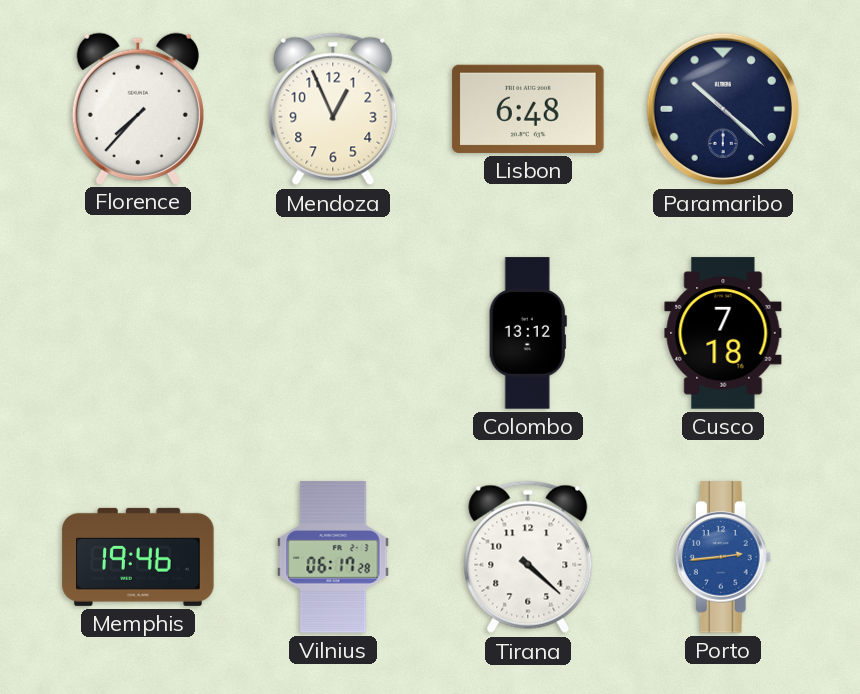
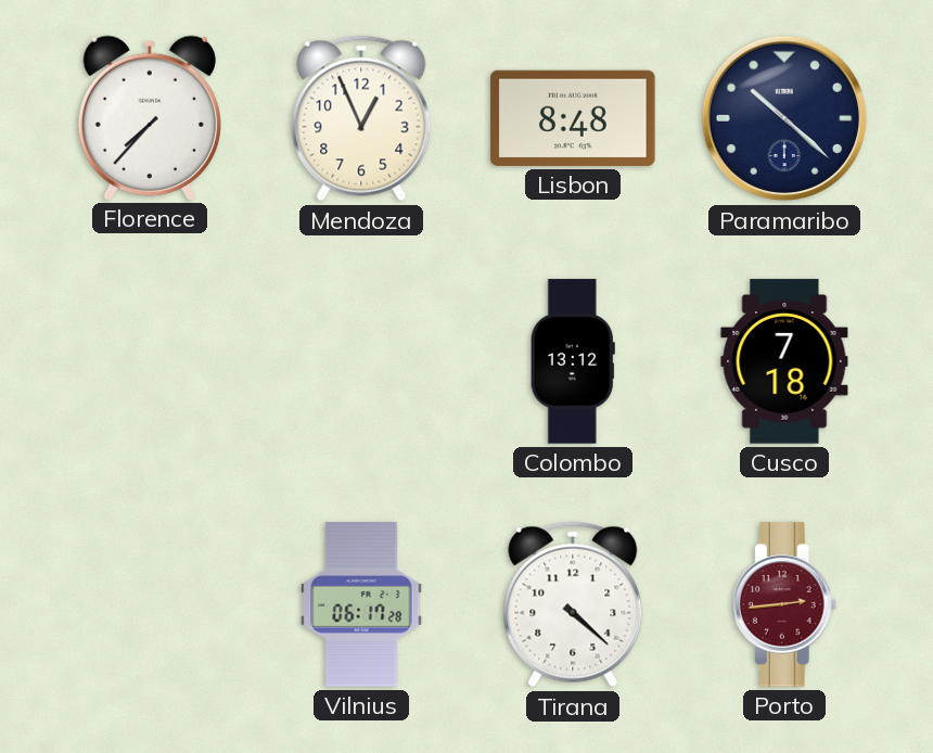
Lisbon: 6:48 -> 8:48
Memphis: 19:46 -> none
Porto dial: blue -> burgundy
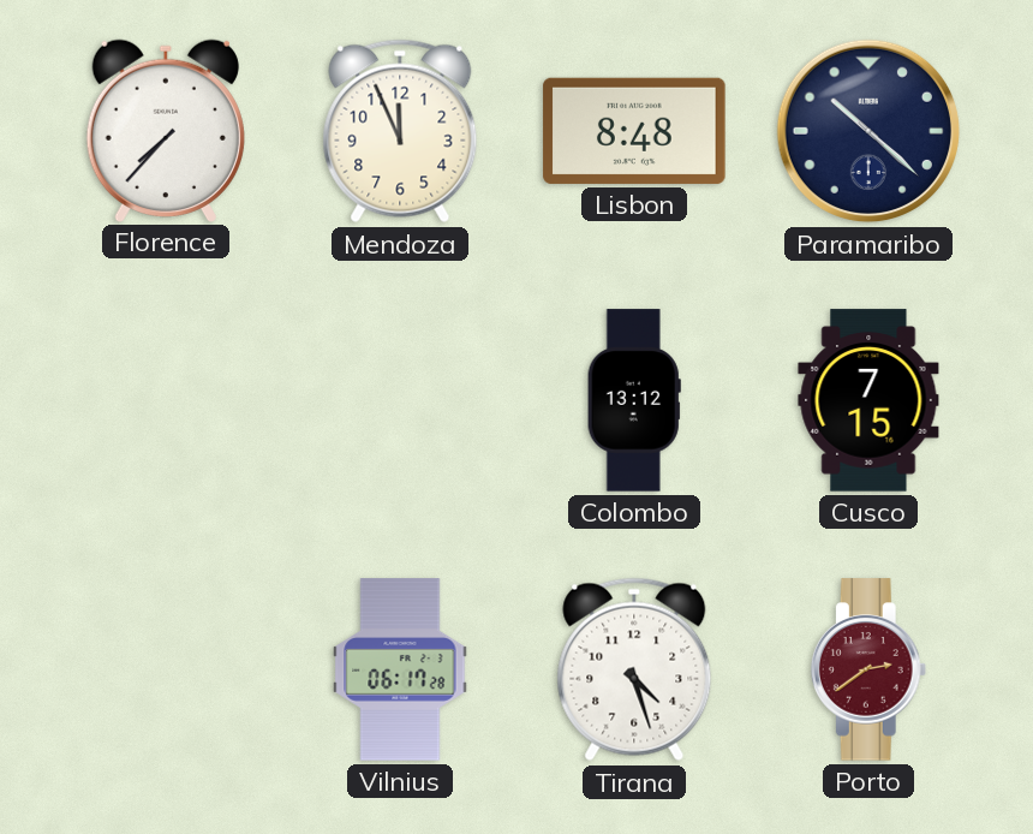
Mendoza: 12:56 -> 11:56
Cusco: 7:18 -> 7:15
Tirana: 4:22 -> 4:27
Porto: 2:44 -> 2:39
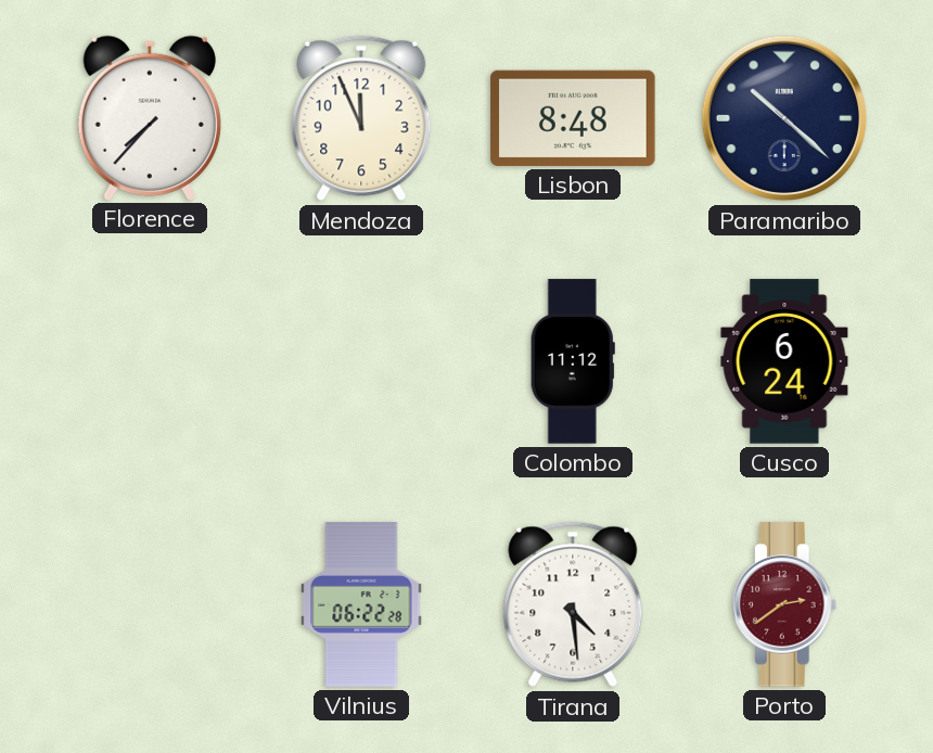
Colombo: 13:12 -> 11:12
Cusco: 7:15 -> 6:24
Vilnius: 06:17 -> 06:22
Tirana: 4:27 -> 4:29
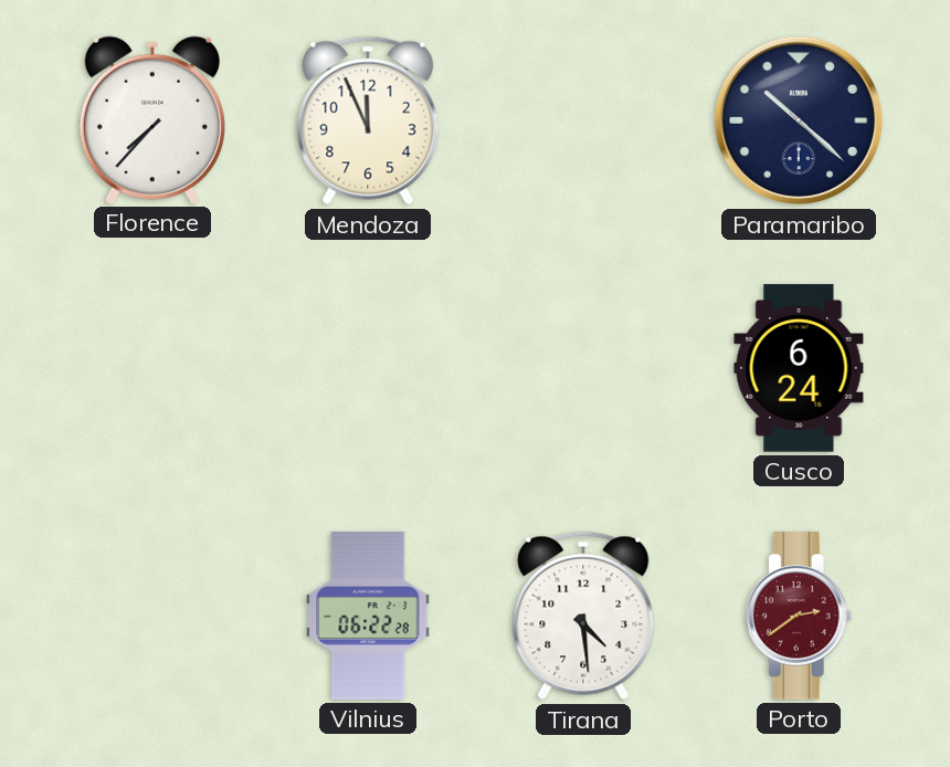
Lisbon: 8:48 -> none
Colombo: 11:12 -> none
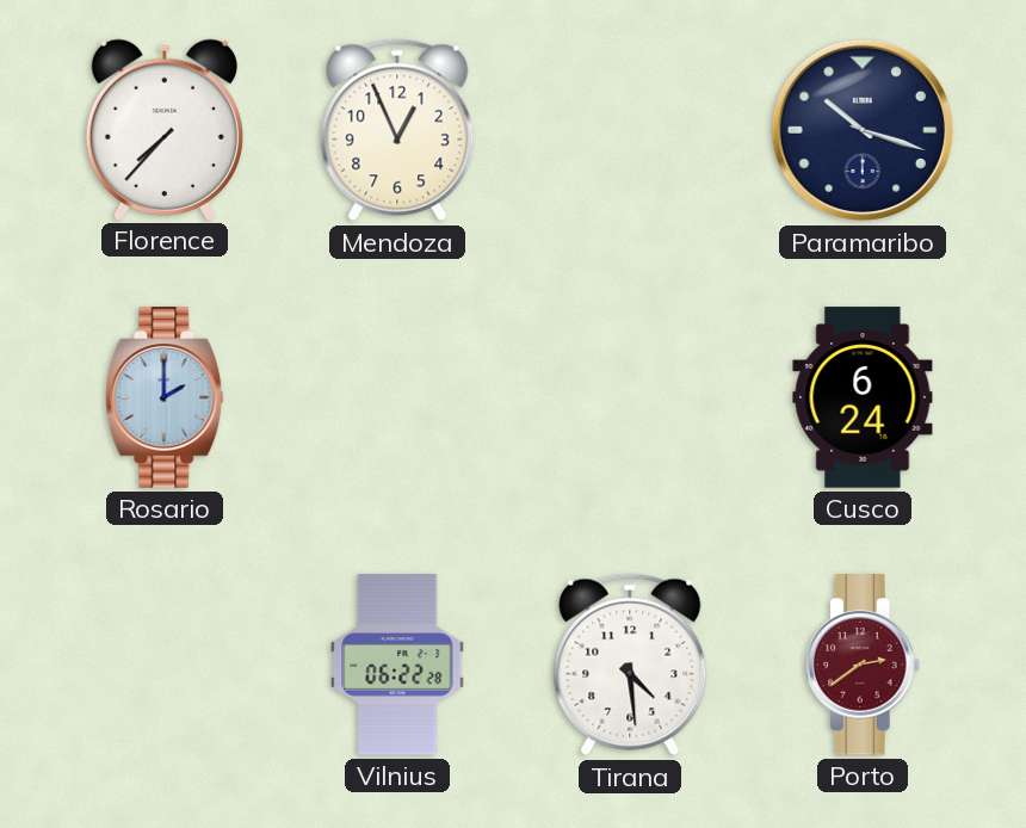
Mendoza: 11:56 -> 12:56
Paramaribo: 10:22 -> 10:18
Rosario: none -> 2:00
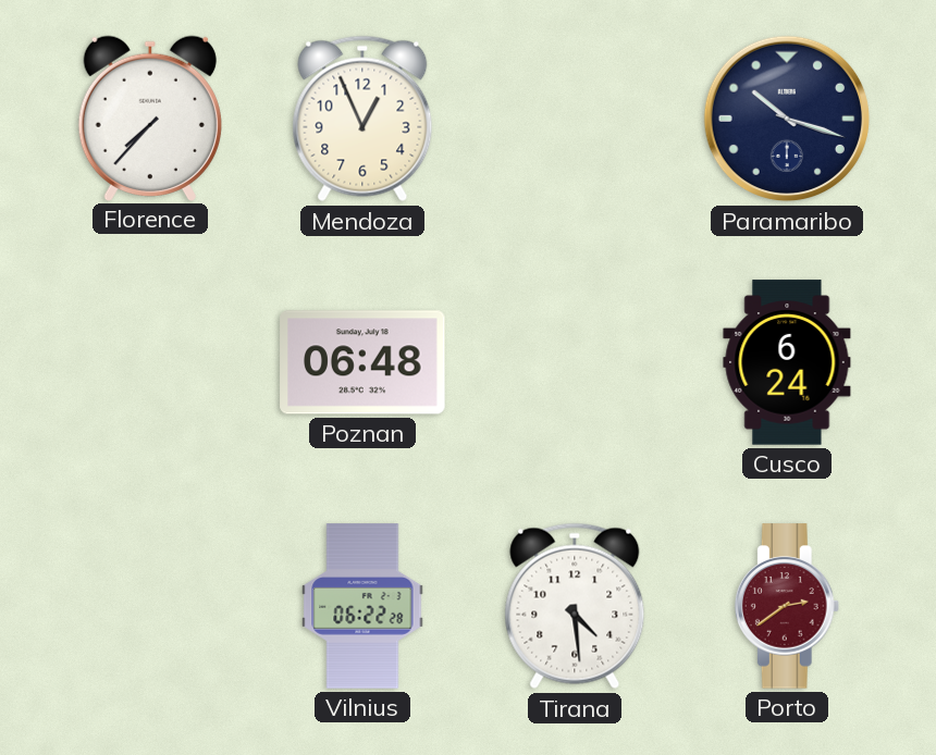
Rosario: 2:00 -> none
Poznan: none -> 06:48
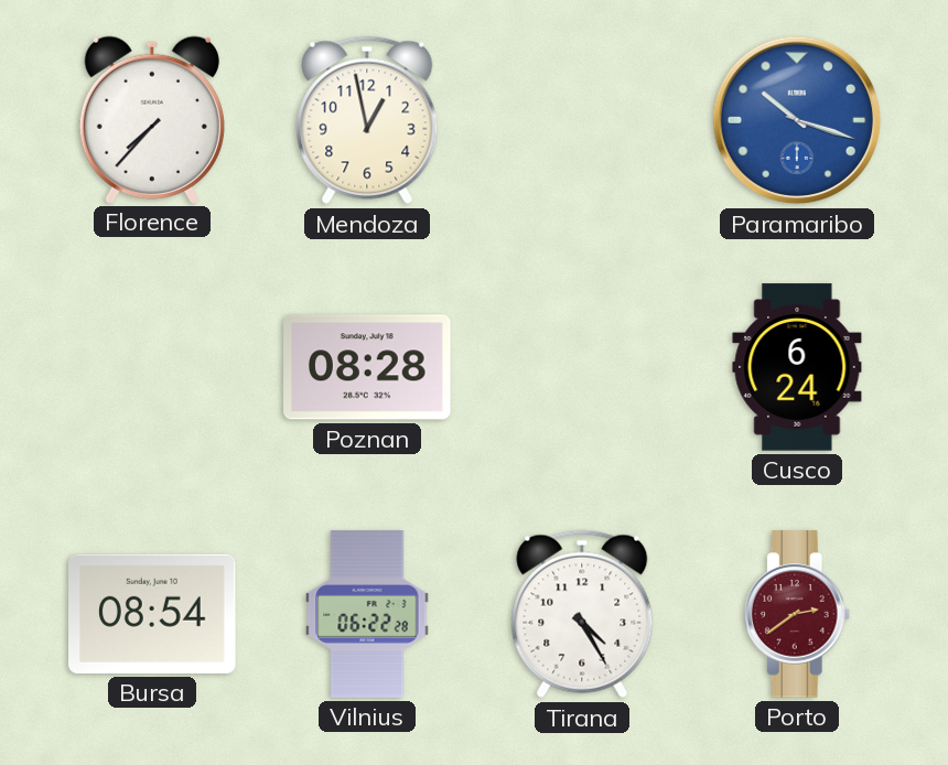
Mendoza: 12:56 -> 12:58
Paramaribo dial: navy -> blue
Poznan: 06:48 -> 08:28
Bursa: none -> 08:54
Tirana: 4:29 -> 4:25
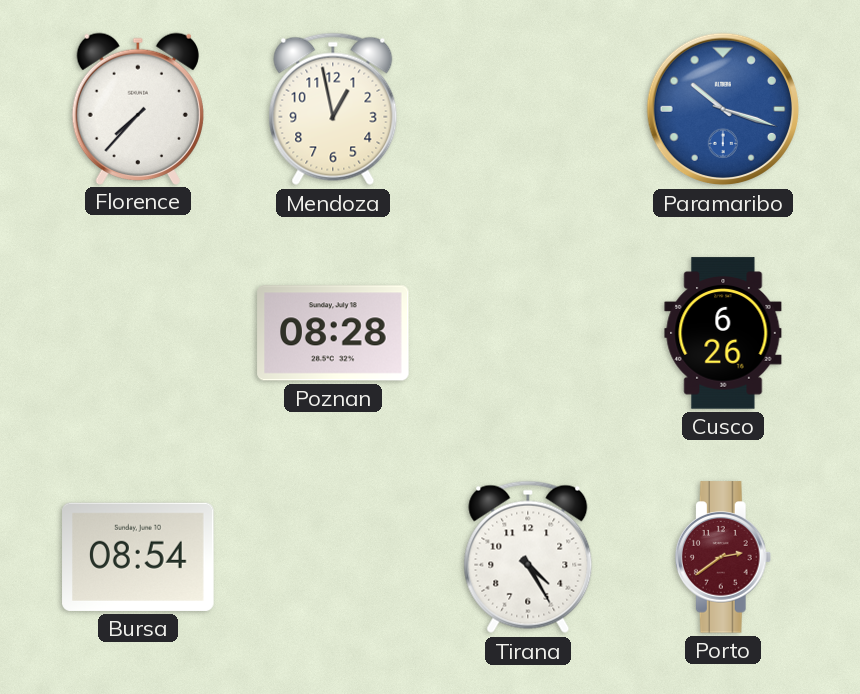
Cusco: 6:24 -> 6:26
Vilnius: 06:22 -> none
